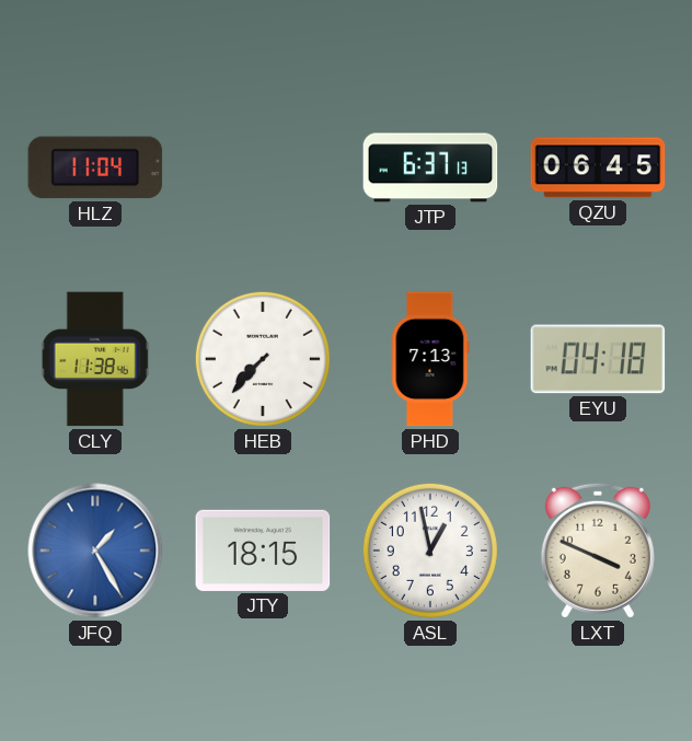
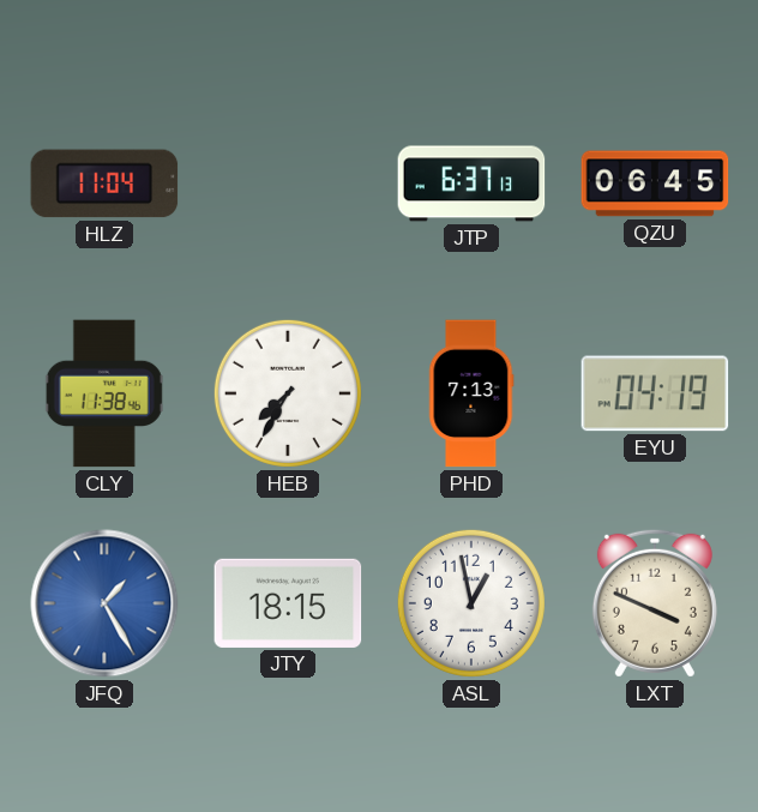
HEB: 7:37 -> 7:35
EYU: 04:18 -> 04:19
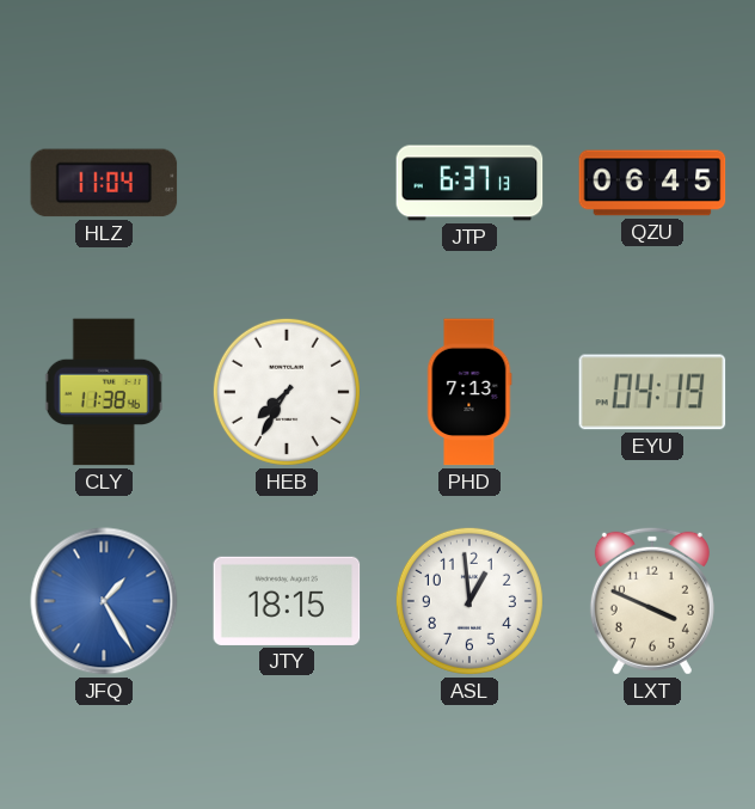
ASL: 12:58 -> 12:59
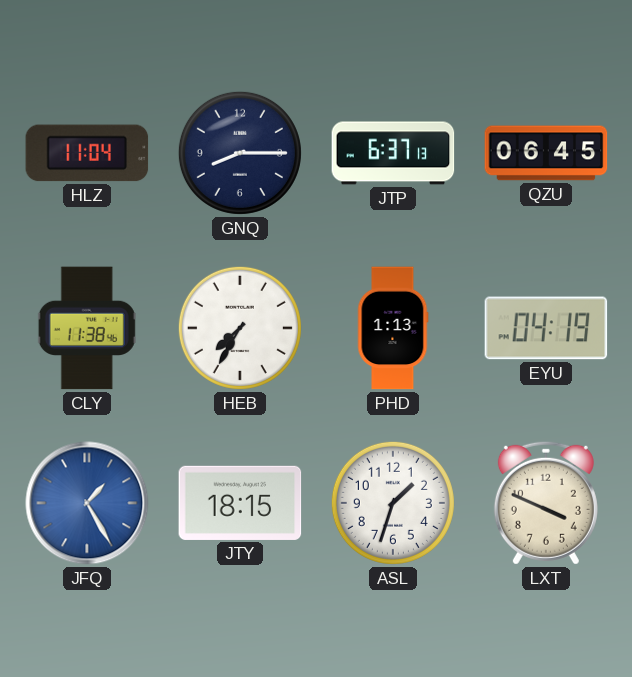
GNQ: none -> 8:15
PHD: 7:13 -> 1:13
ASL: 12:59 -> 1:33
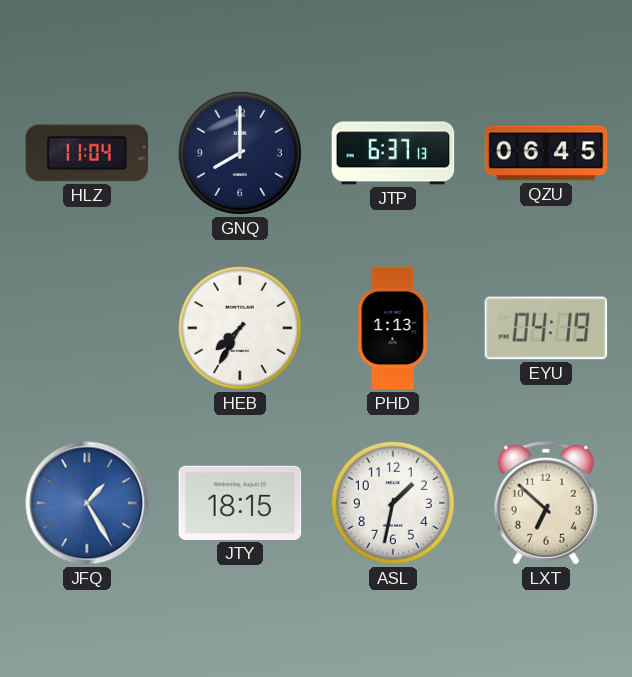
GNQ: 8:15 -> 8:00
CLY: 11:38 -> none
ASL: 1:33 -> 1:32
LXT: 3:49 -> 6:52
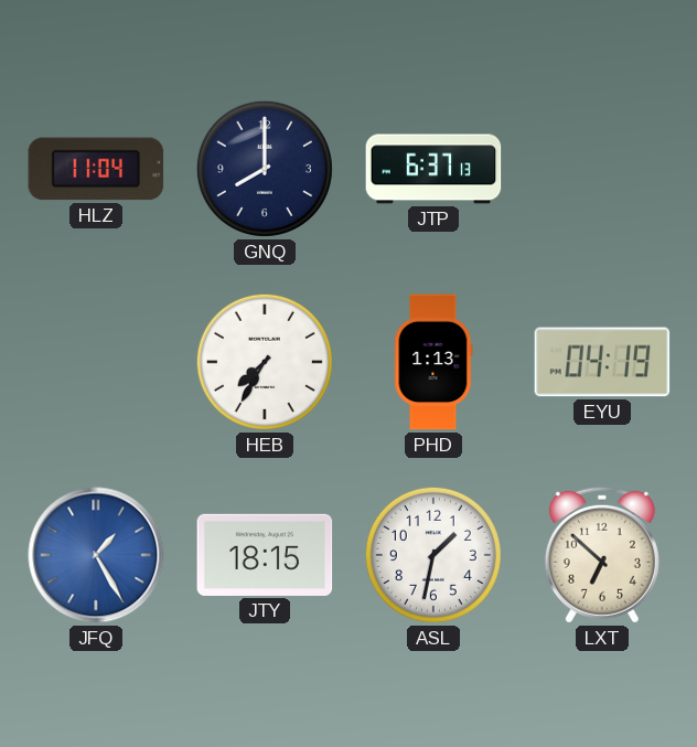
QZU: 06:45 -> none
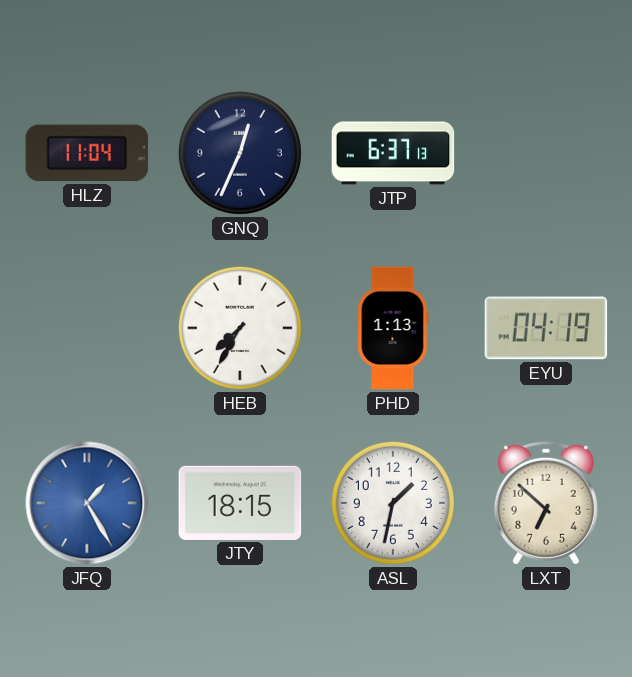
GNQ: 8:00 -> 12:34
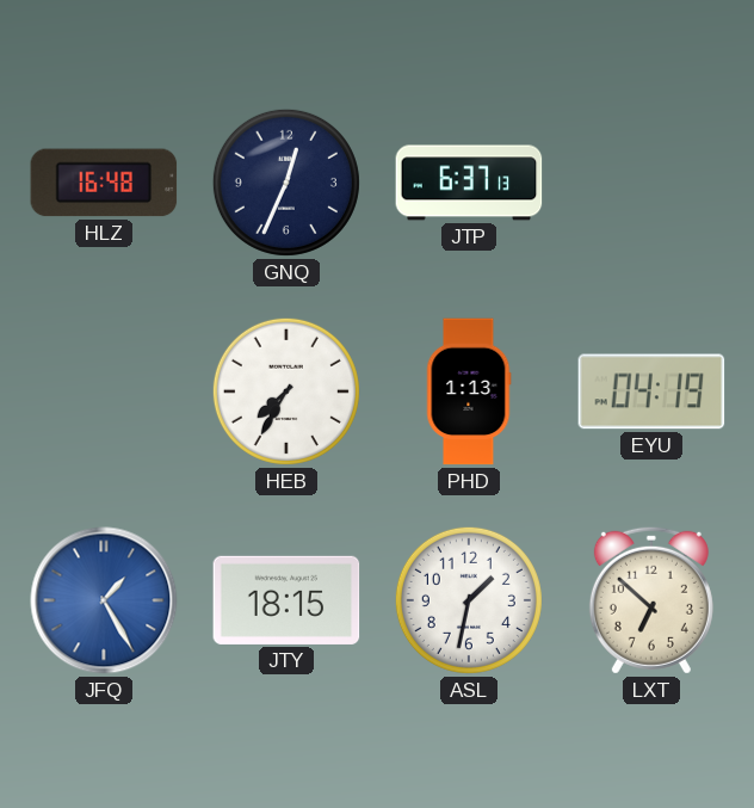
HLZ: 11:04 -> 16:48
